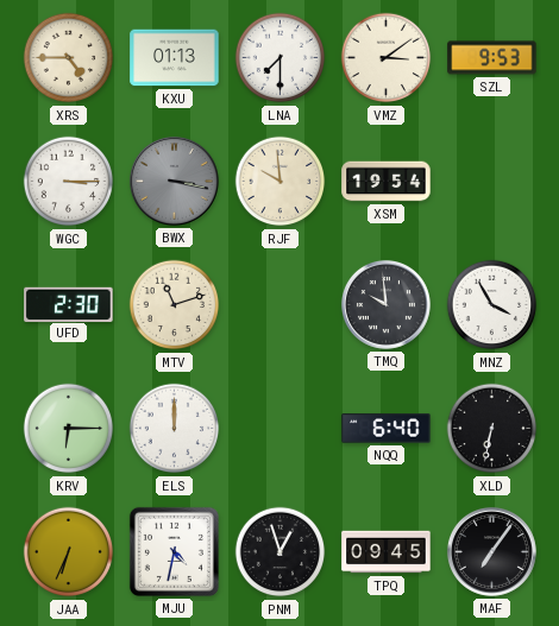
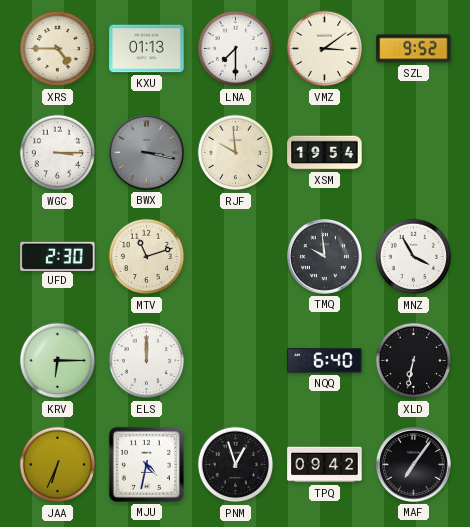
SZL: 9:53 -> 9:52
TPQ: 09:45 -> 09:42
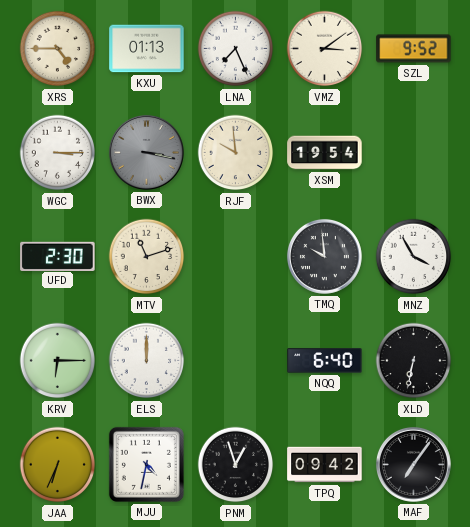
LNA: 7:30 -> 7:26
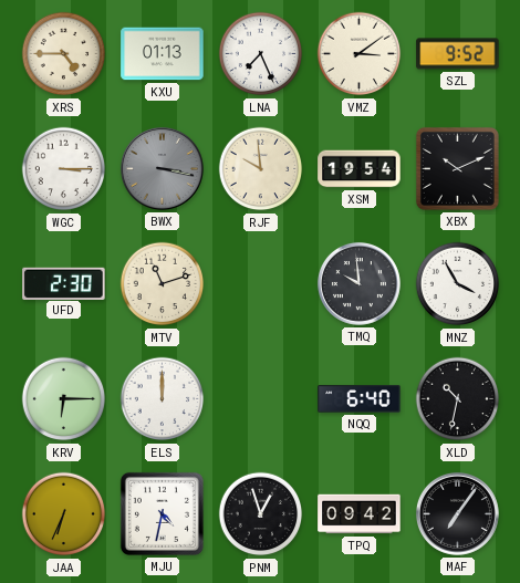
XBX: none -> 10:11
XLD: 6:32 -> 10:32
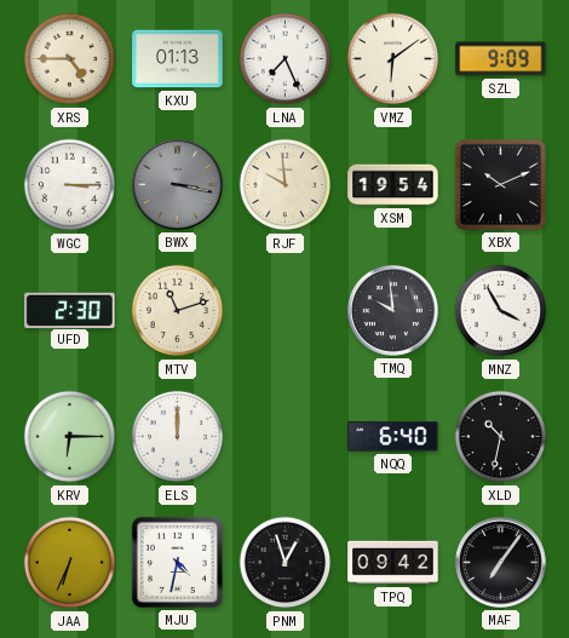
VMZ: 3:09 -> 6:09
SZL: 9:52 -> 9:09
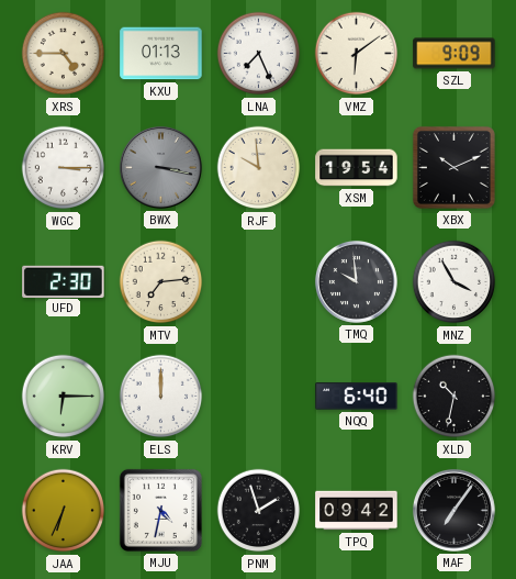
MTV: 11:12 -> 7:14
PNM: 12:57 -> 1:57
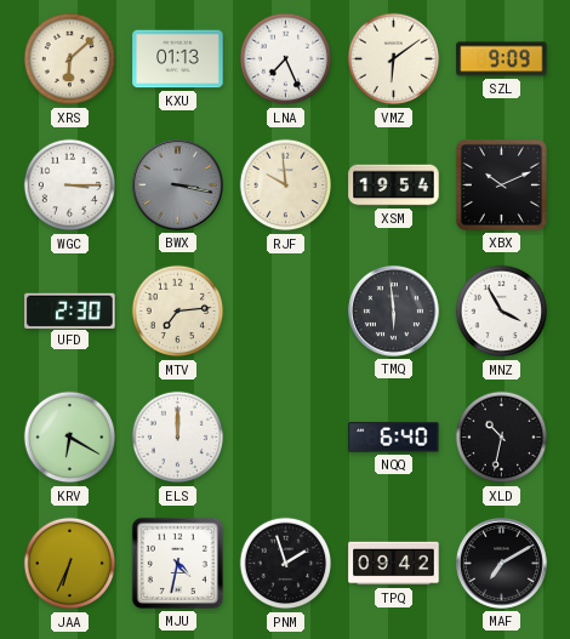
XRS: 4:45 -> 6:08
TMQ: 9:59 -> 5:59
KRV: 6:15 -> 6:20
MAF: 7:06 -> 7:10
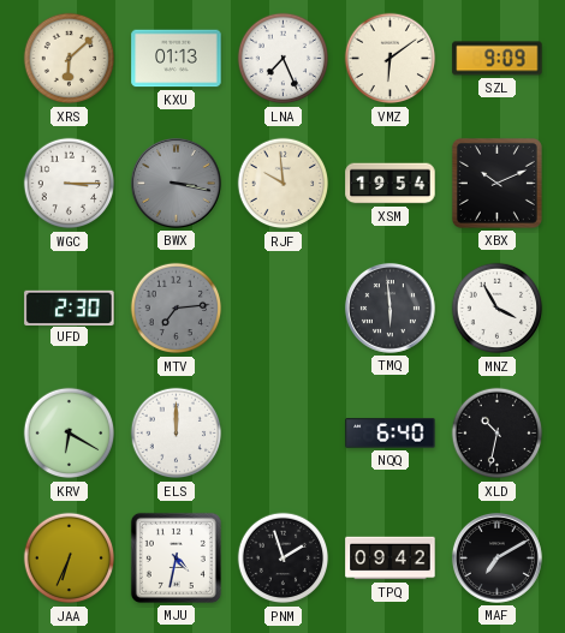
MTV dial: cream -> grey
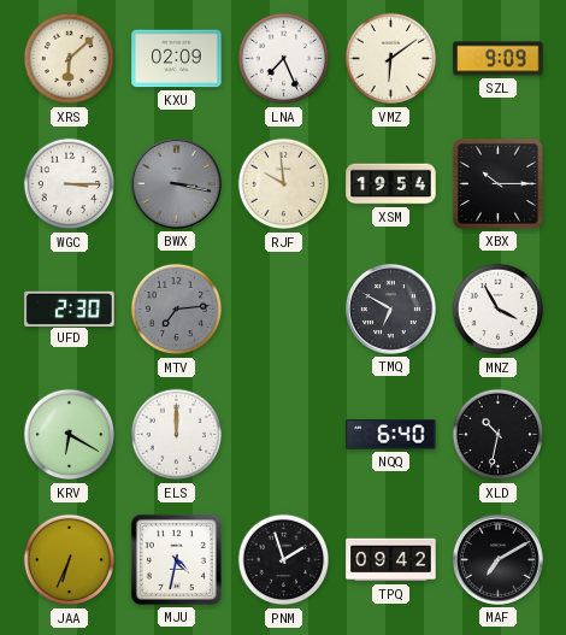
KXU: 01:13 -> 02:09
XBX: 10:11 -> 10:15
TMQ: 5:59 -> 6:50
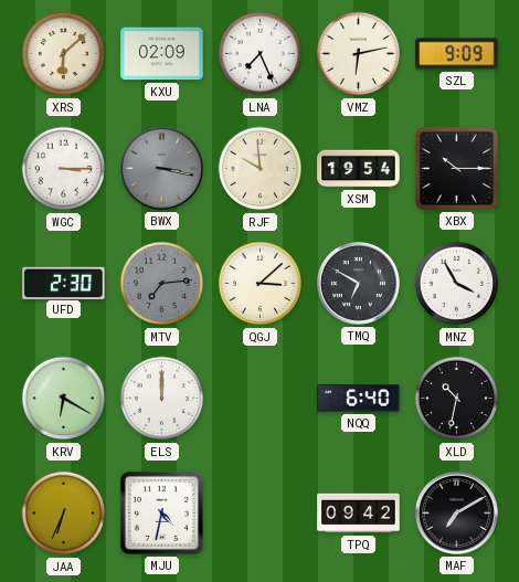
VMZ: 6:09 -> 6:13
QGJ: none -> 3:08
PNM: 1:57 -> none
